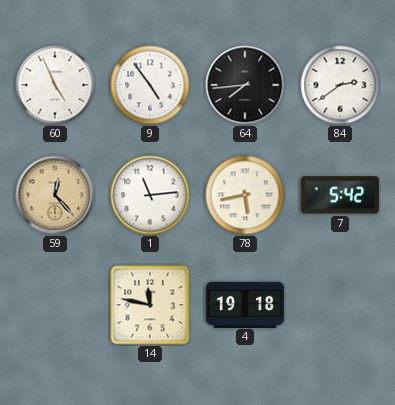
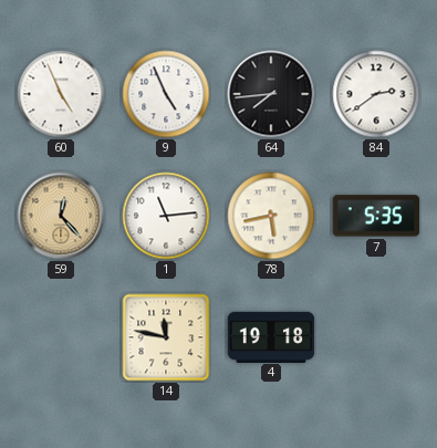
9: 4:54 -> 4:56
7: 5:42 -> 5:35
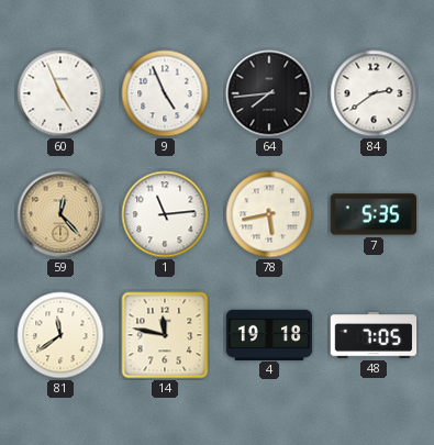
81: none -> 11:39
48: none -> 7:05
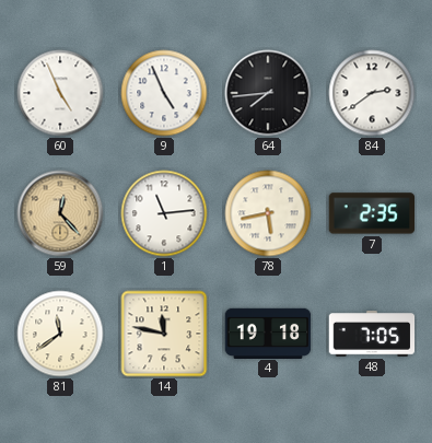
7: 5:35 -> 2:35
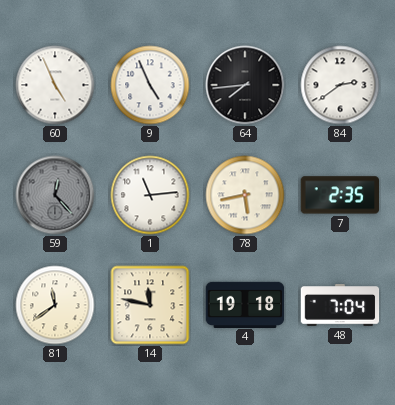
59 dial: champagne -> grey
48: 7:05 -> 7:04
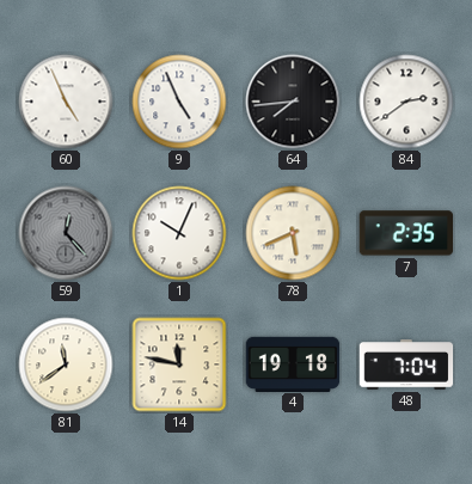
1: 11:14 -> 10:04
78: 5:43 -> 5:41
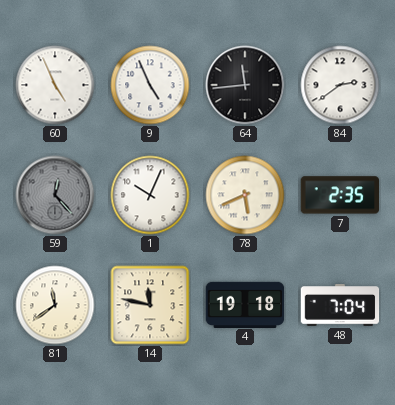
64: 7:44 -> 11:44
